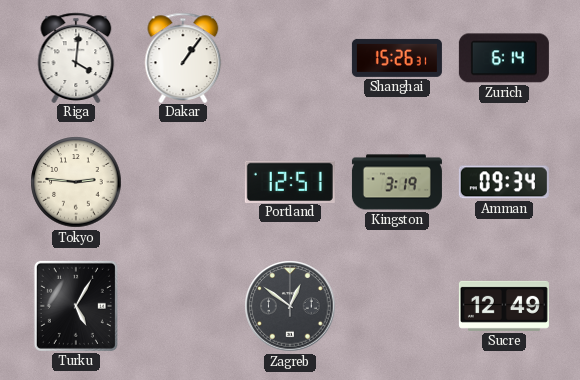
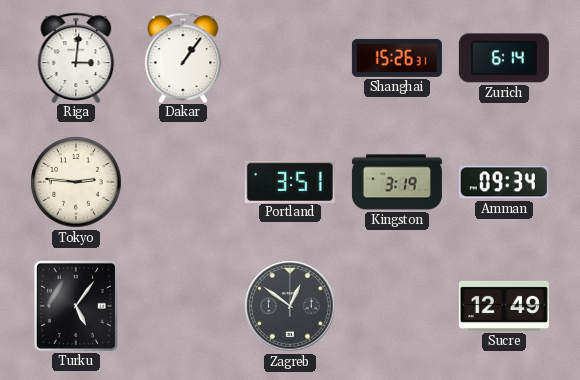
Riga: 4:01 -> 3:01
Portland: 12:51 -> 3:51
Turku: 5:05 -> 5:06
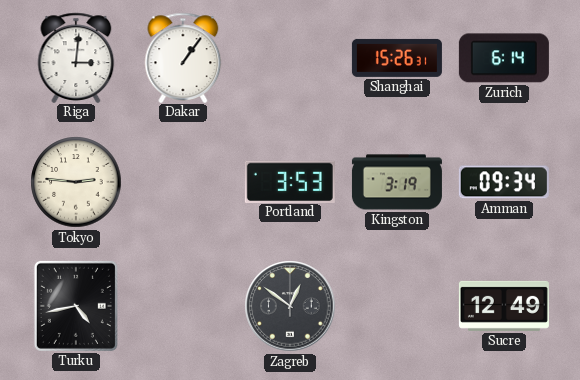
Portland: 3:51 -> 3:53
Turku: 5:06 -> 4:43
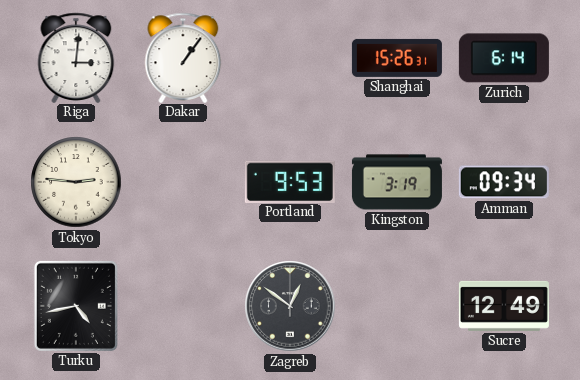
Portland: 3:53 -> 9:53
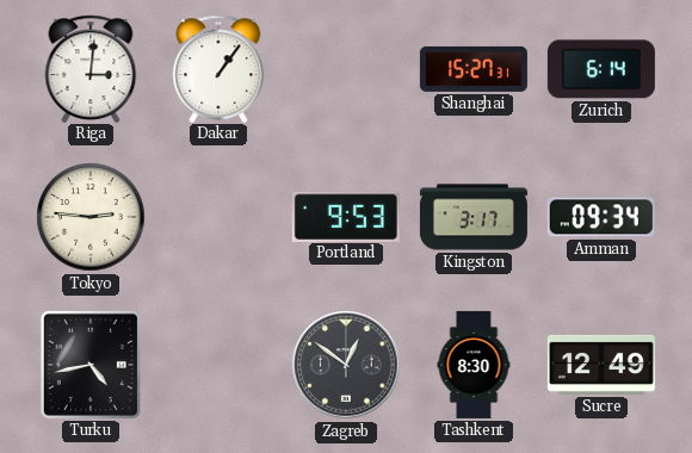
Shanghai: 15:26 -> 15:27
Kingston: 3:19 -> 3:17
Tashkent: none -> 8:30
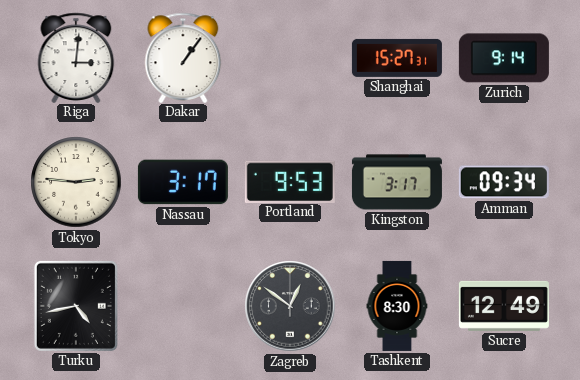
Zurich: 6:14 -> 9:14
Nassau: none -> 3:17
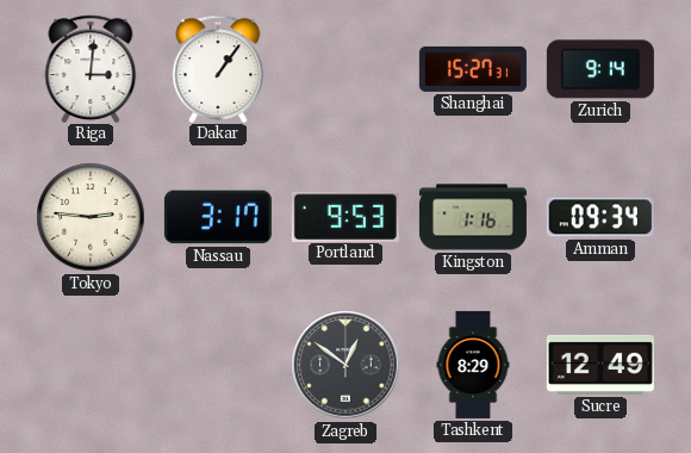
Kingston: 3:17 -> 1:16
Turku: 4:43 -> none
Tashkent: 8:30 -> 8:29
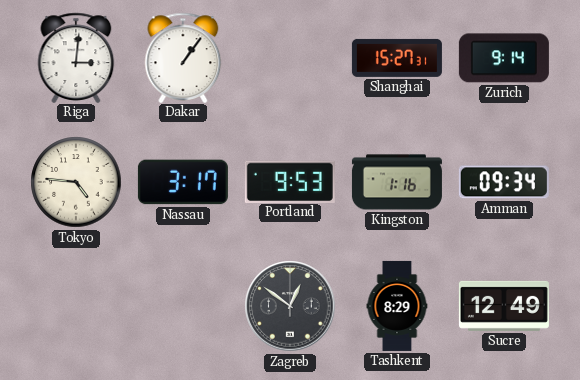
Tokyo: 2:46 -> 4:46
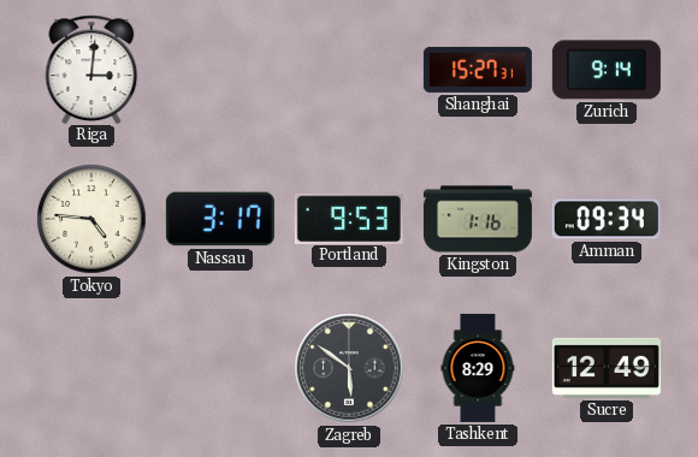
Dakar: 1:06 -> none
Zagreb: 12:51 -> 5:51
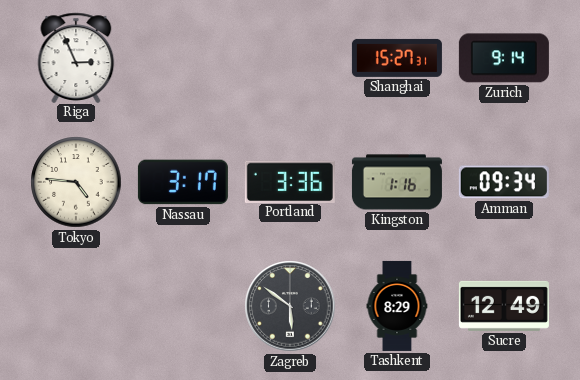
Riga: 3:01 -> 2:56
Portland: 9:53 -> 3:36
